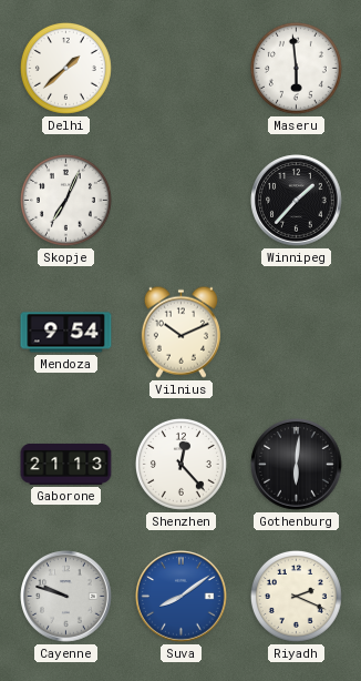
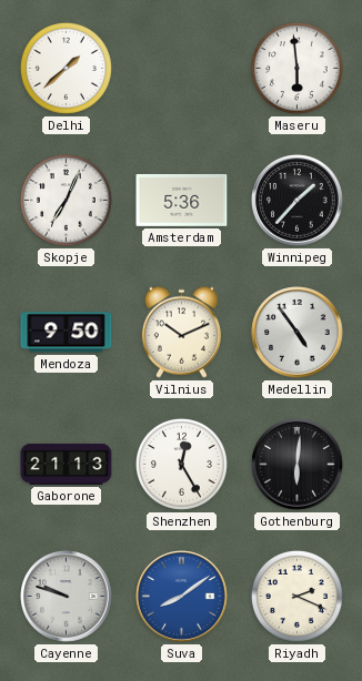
Amsterdam: none -> 5:36
Mendoza: 9:54 -> 9:50
Medellin: none -> 4:54
Shenzhen: 12:23 -> 12:25
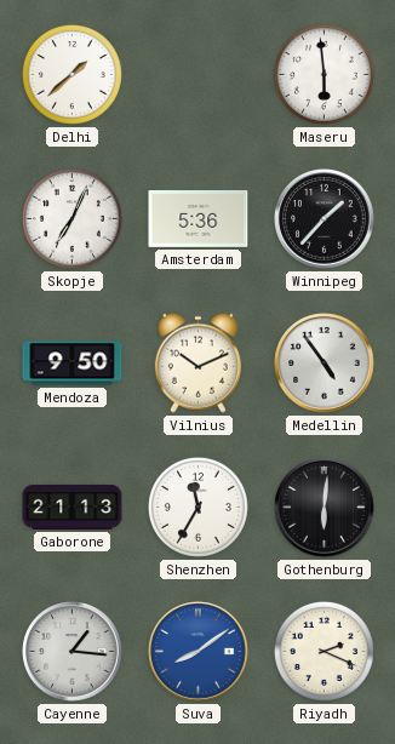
Shenzhen: 12:25 -> 11:35
Cayenne: 9:48 -> 1:16
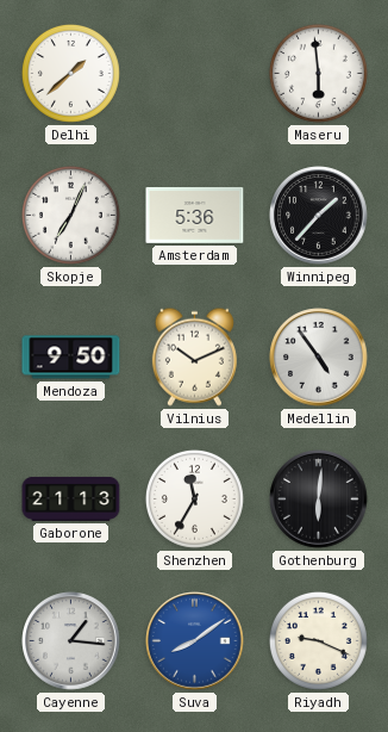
Riyadh: 2:19 -> 9:19
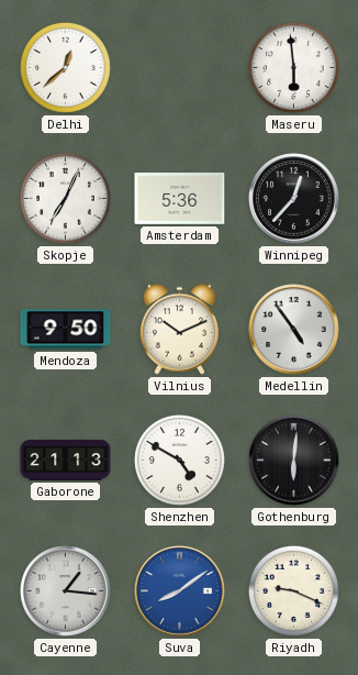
Delhi: 1:38 -> 12:38
Winnipeg: 1:37 -> 12:37
Shenzhen: 11:35 -> 4:50
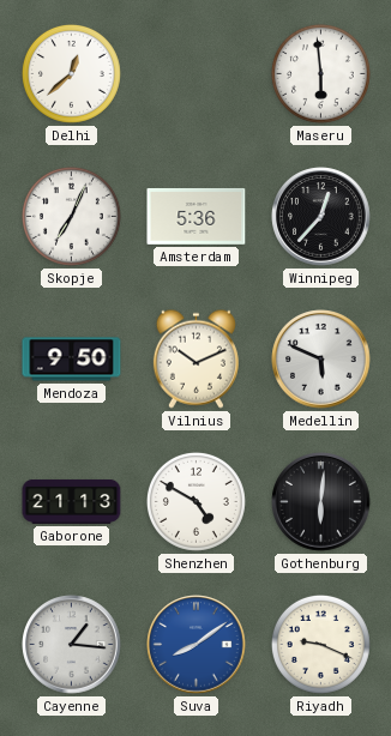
Medellin: 4:54 -> 5:49
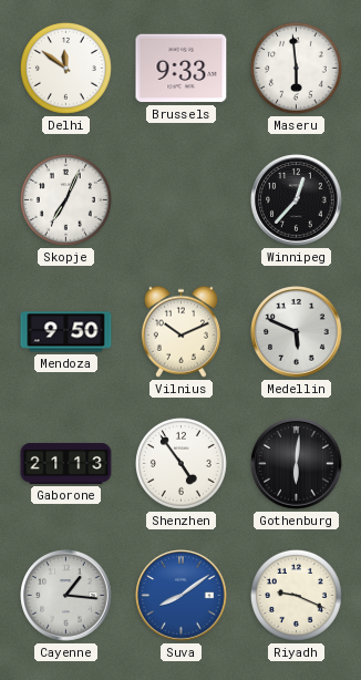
Delhi: 12:38 -> 11:51
Brussels: none -> 9:33
Amsterdam: 5:36 -> none
Shenzhen: 4:50 -> 4:54
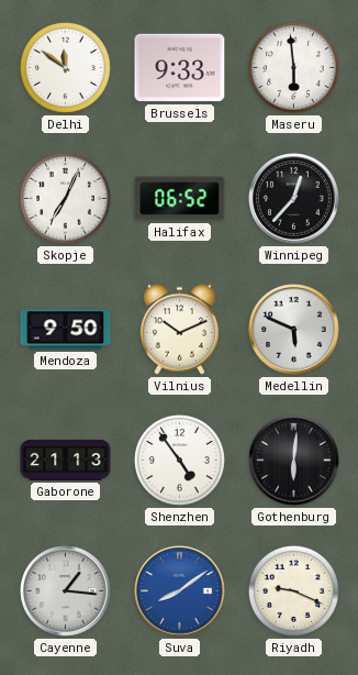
Halifax: none -> 06:52
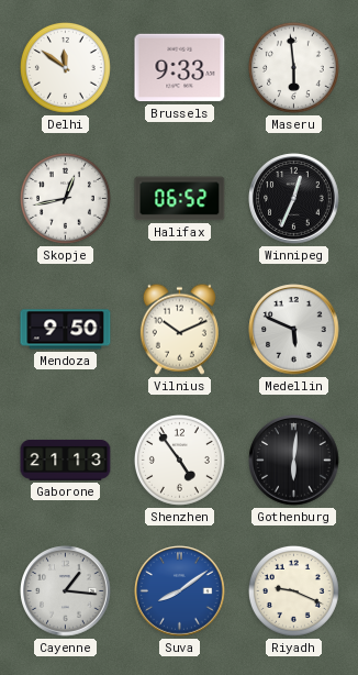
Skopje: 7:04 -> 12:43
Winnipeg: 12:37 -> 12:34
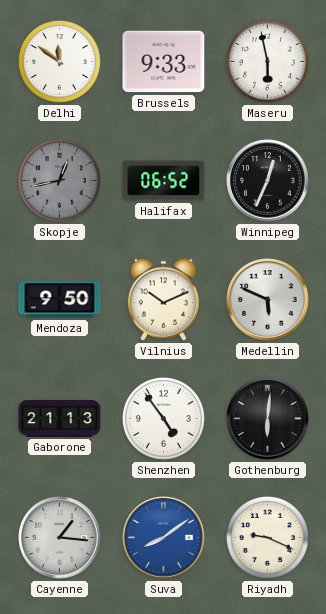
Maseru: 5:59 -> 5:58
Skopje dial: white -> grey
